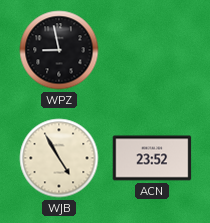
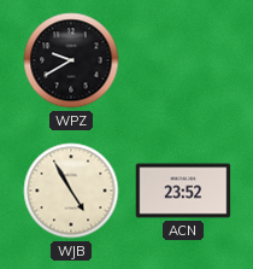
WPZ: 8:58 -> 9:40
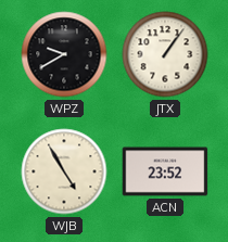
JTX: none -> 1:06
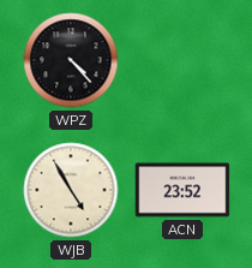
WPZ: 9:40 -> 4:23
JTX: 1:06 -> none
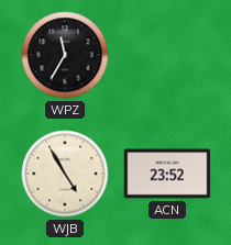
WPZ: 4:23 -> 11:35
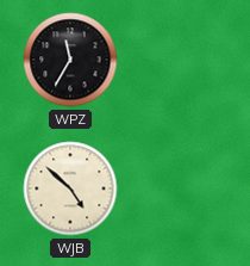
WJB: 4:55 -> 4:52
ACN: 23:52 -> none
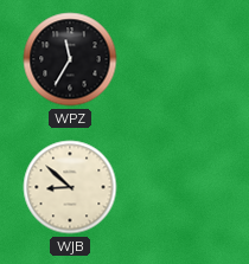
WJB: 4:52 -> 8:52
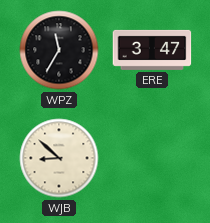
ERE: none -> 3:47
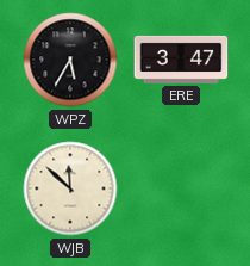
WPZ: 11:35 -> 5:35
WJB: 8:52 -> 11:52
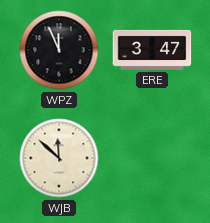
WPZ: 5:35 -> 11:56
